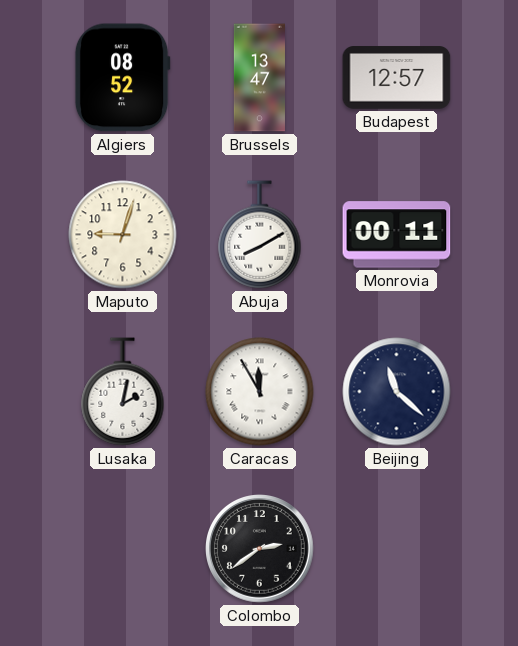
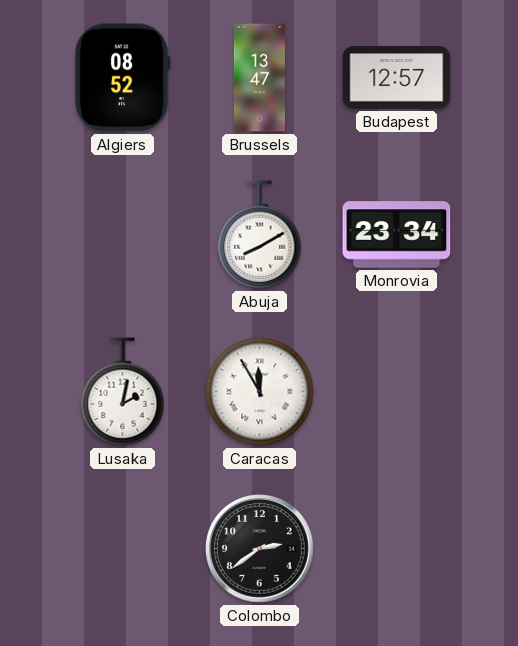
Maputo: 9:03 -> none
Monrovia: 00:11 -> 23:34
Beijing: 11:22 -> none
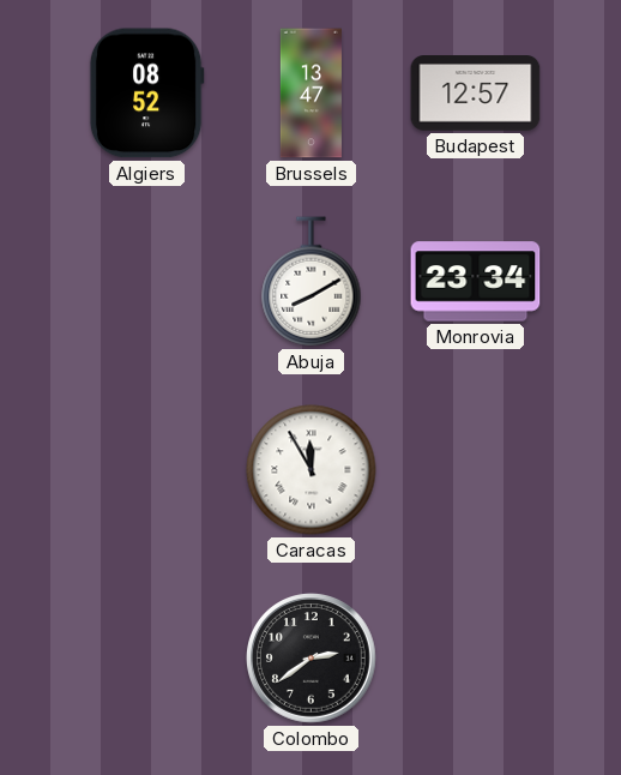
Lusaka: 2:02 -> none
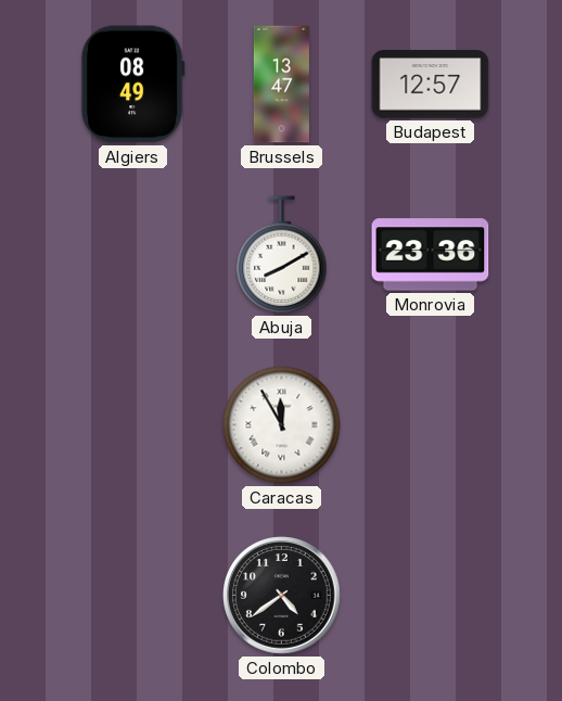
Algiers: 08:52 -> 08:49
Monrovia: 23:34 -> 23:36
Colombo: 2:39 -> 4:39
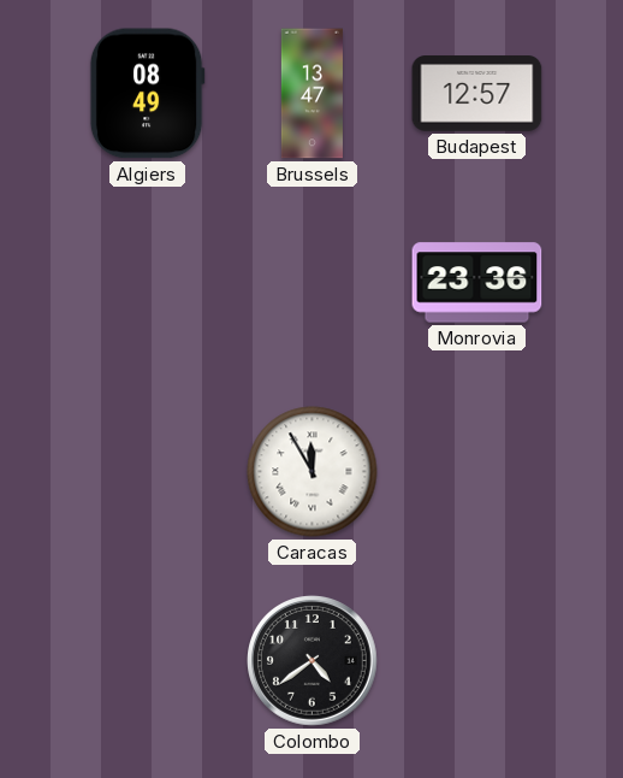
Abuja: 8:10 -> none
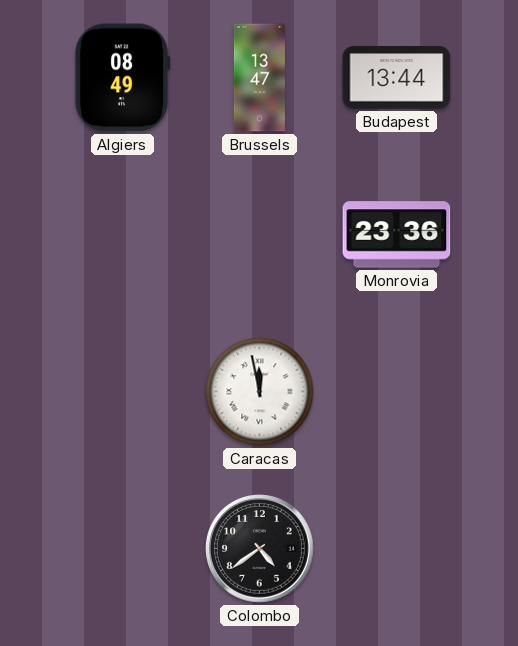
Budapest: 12:57 -> 13:44
Caracas: 11:55 -> 11:58
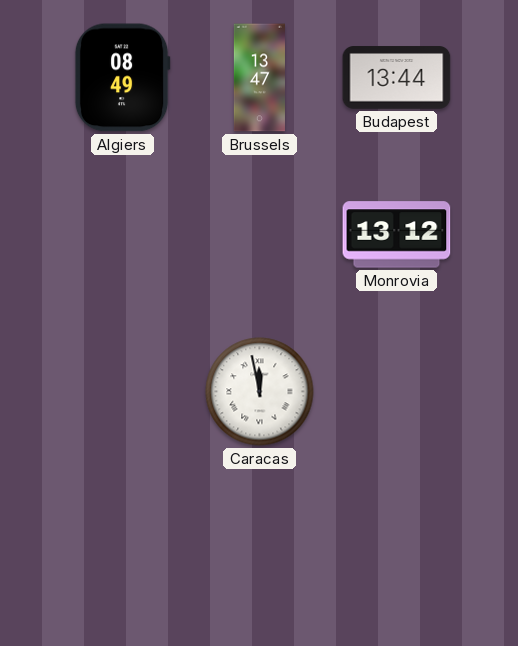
Monrovia: 23:36 -> 13:12
Colombo: 4:39 -> none
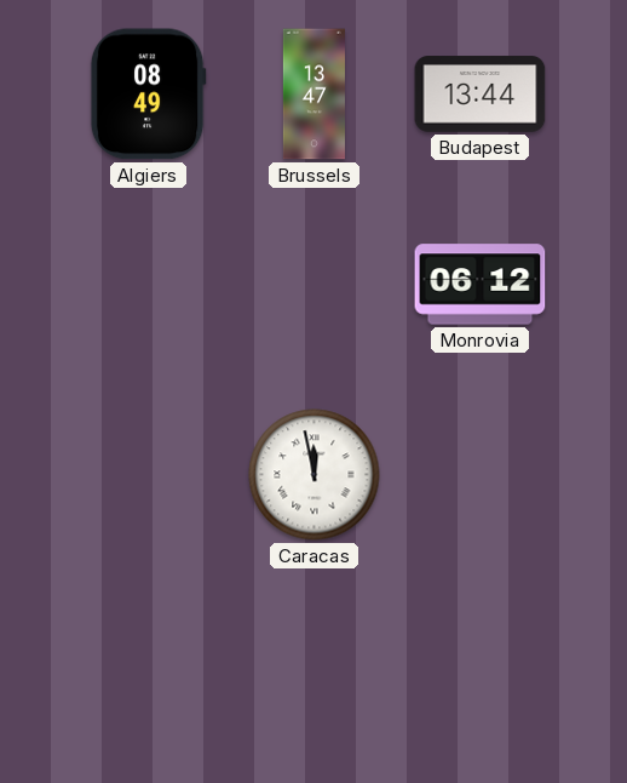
Monrovia: 13:12 -> 06:12
